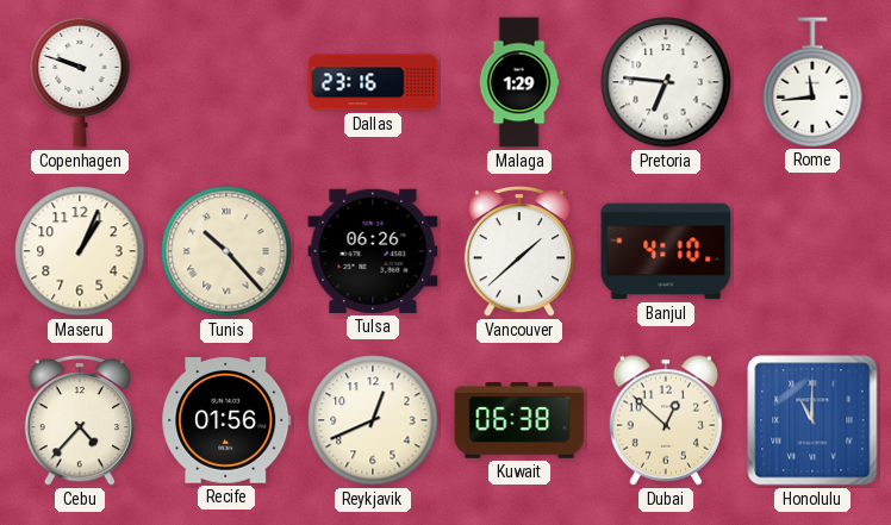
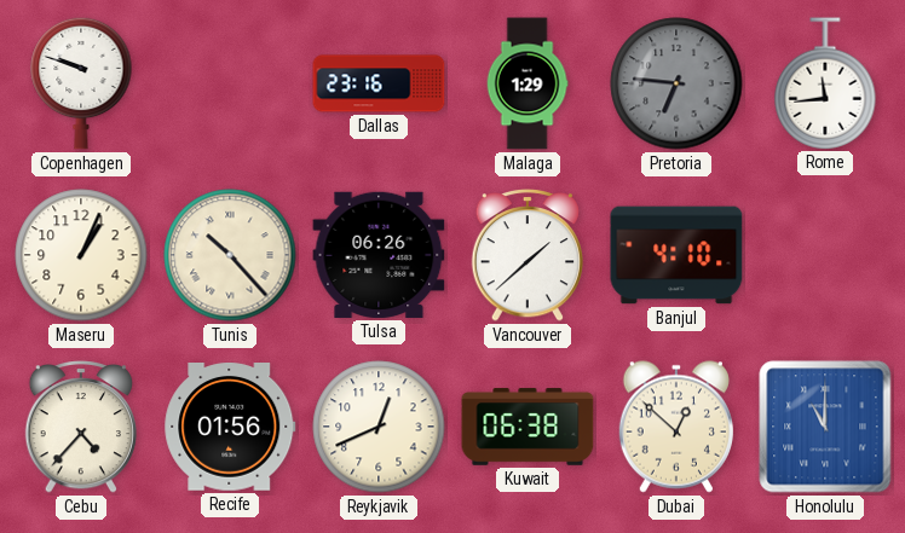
Pretoria dial: white -> grey
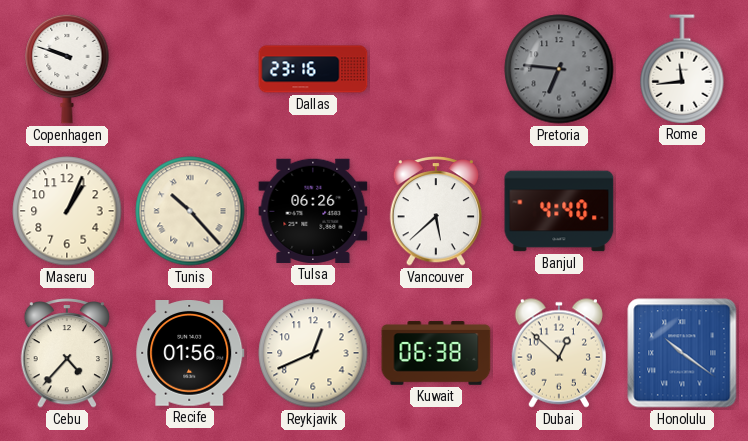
Malaga: 1:29 -> none
Vancouver: 1:38 -> 5:38
Banjul: 4:10 -> 4:40
Honolulu: 11:00 -> 10:21
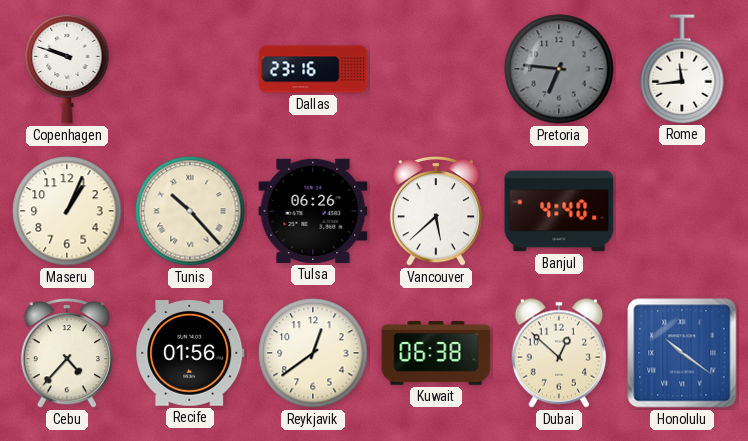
Reykjavik: 12:41 -> 12:39
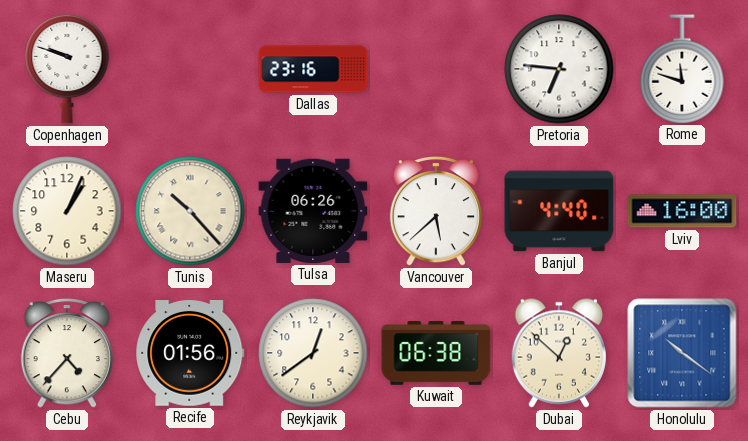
Pretoria dial: grey -> white
Rome: 11:44 -> 11:48
Lviv: none -> 16:00
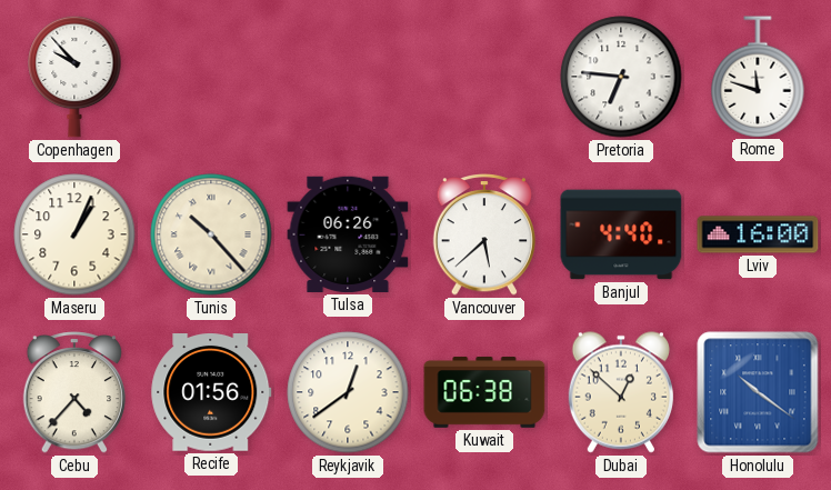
Copenhagen: 9:48 -> 9:53
Dallas: 23:16 -> none
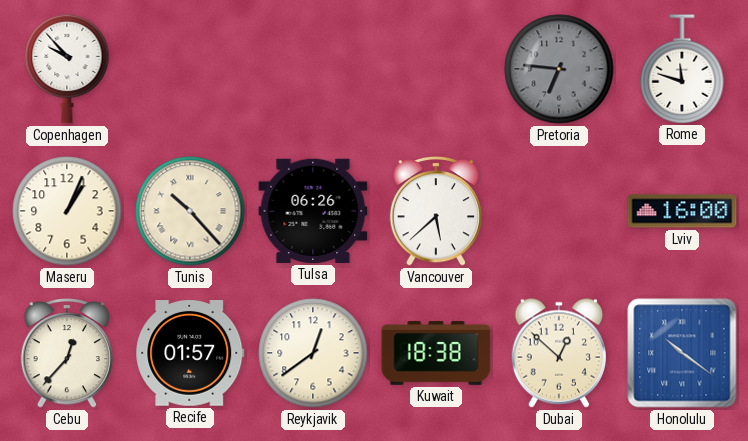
Pretoria dial: white -> grey
Banjul: 4:40 -> none
Cebu: 4:37 -> 12:37
Recife: 01:56 -> 01:57
Kuwait: 06:38 -> 18:38
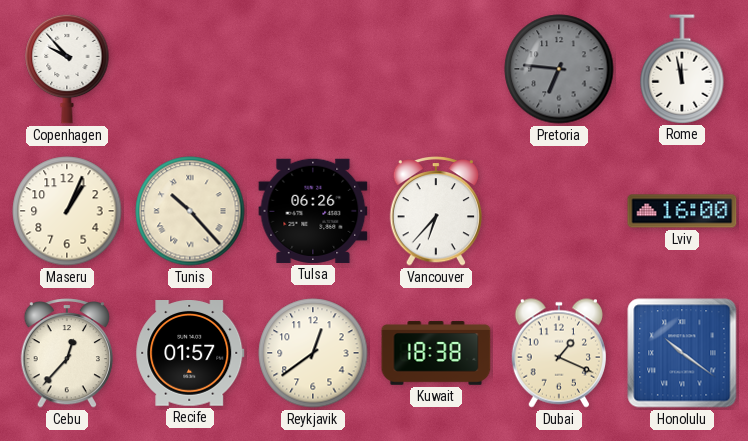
Rome: 11:48 -> 11:58
Vancouver: 5:38 -> 6:37
Dubai: 12:52 -> 1:19
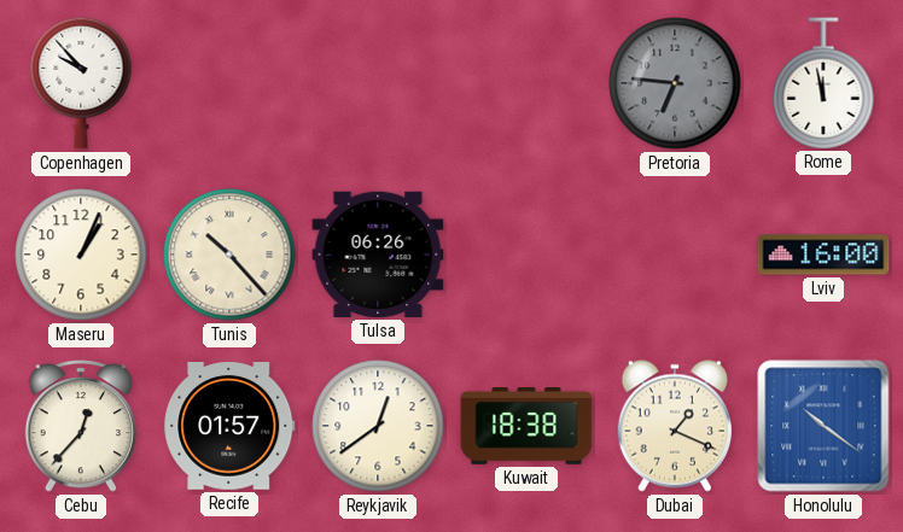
Vancouver: 6:37 -> none
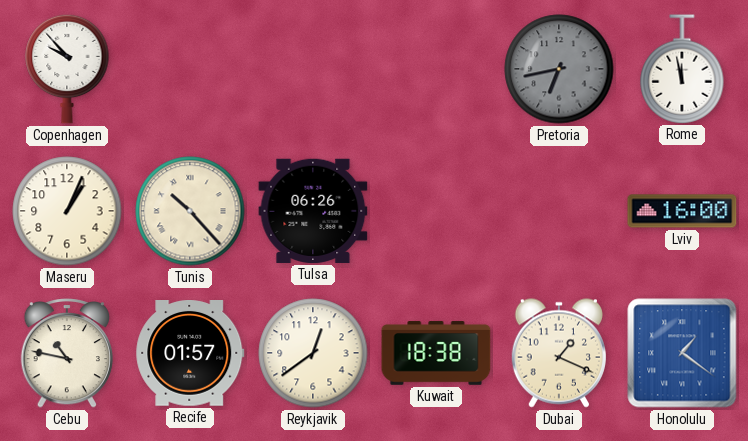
Pretoria: 6:46 -> 6:43
Cebu: 12:37 -> 10:47
Honolulu: 10:21 -> 1:21
